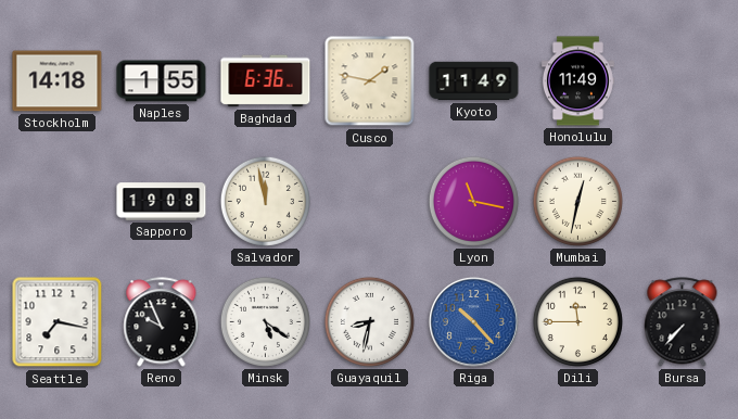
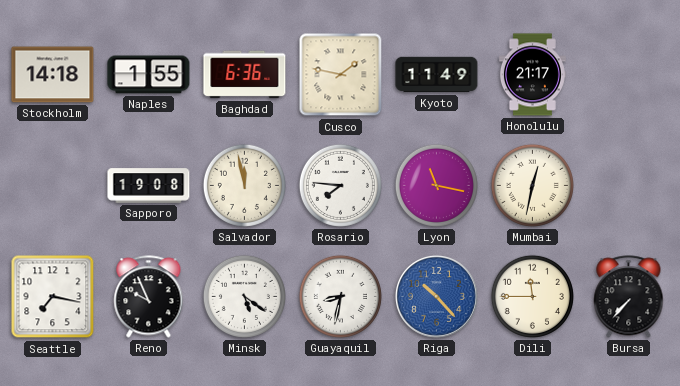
Honolulu: 11:49 -> 21:17
Rosario: none -> 7:46
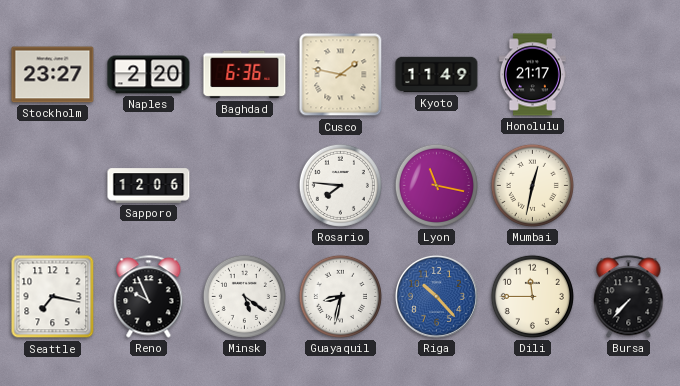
Stockholm: 14:18 -> 23:27
Naples: 1:55 -> 2:20
Sapporo: 19:08 -> 12:06
Salvador: 11:58 -> none
